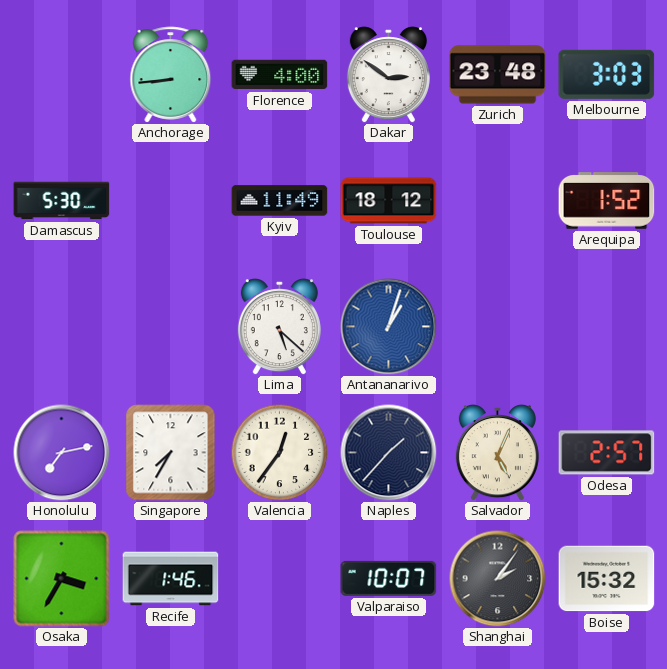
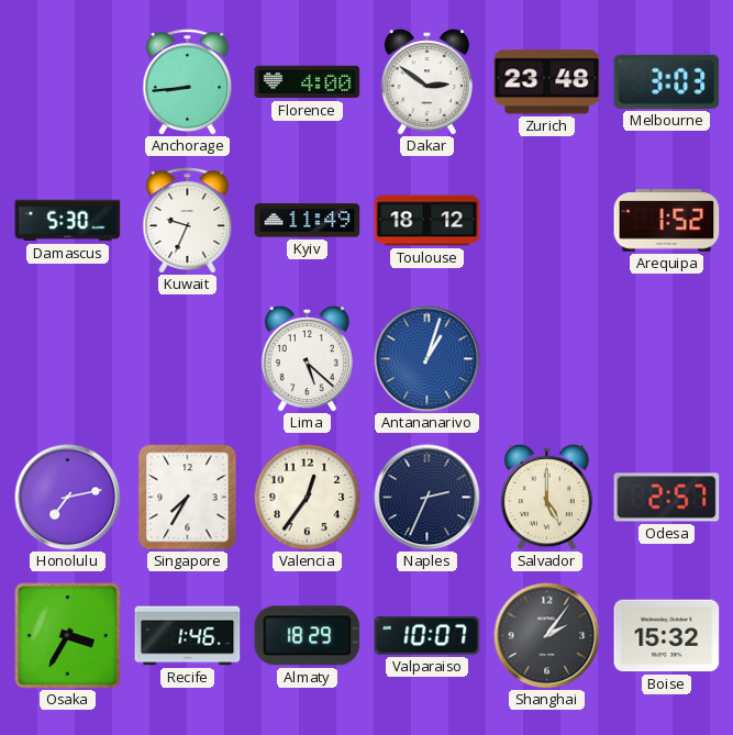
Kuwait: none -> 9:34
Naples: 1:37 -> 2:34
Salvador: 5:04 -> 5:00
Almaty: none -> 18:29
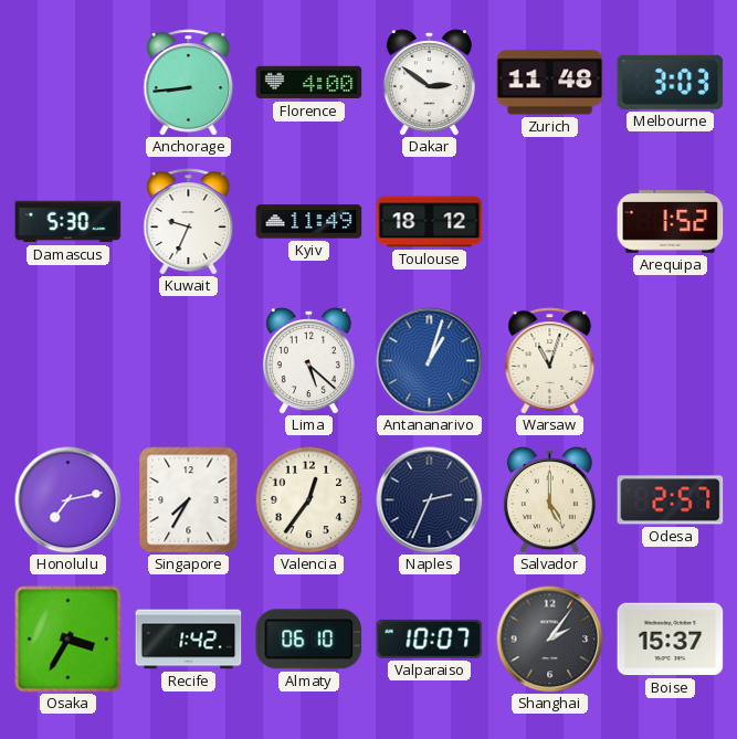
Zurich: 23:48 -> 11:48
Warsaw: none -> 11:03
Recife: 1:46 -> 1:42
Almaty: 18:29 -> 06:10
Boise: 15:32 -> 15:37
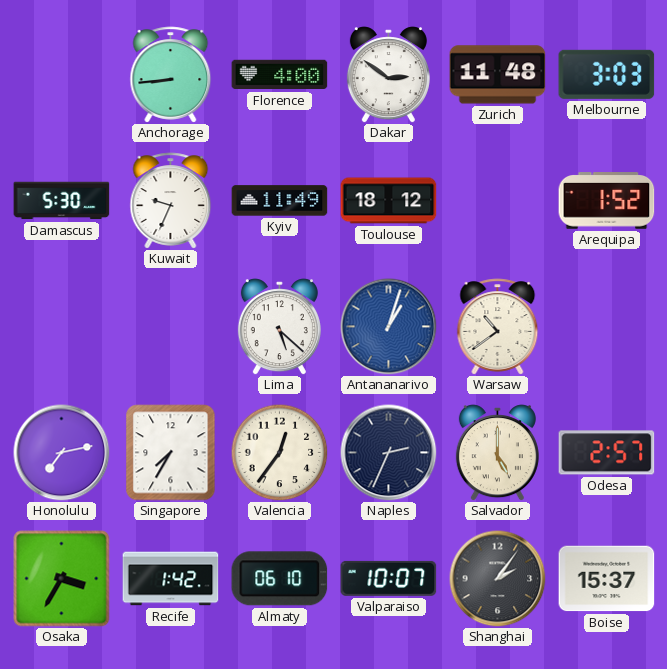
Warsaw: 11:03 -> 10:39
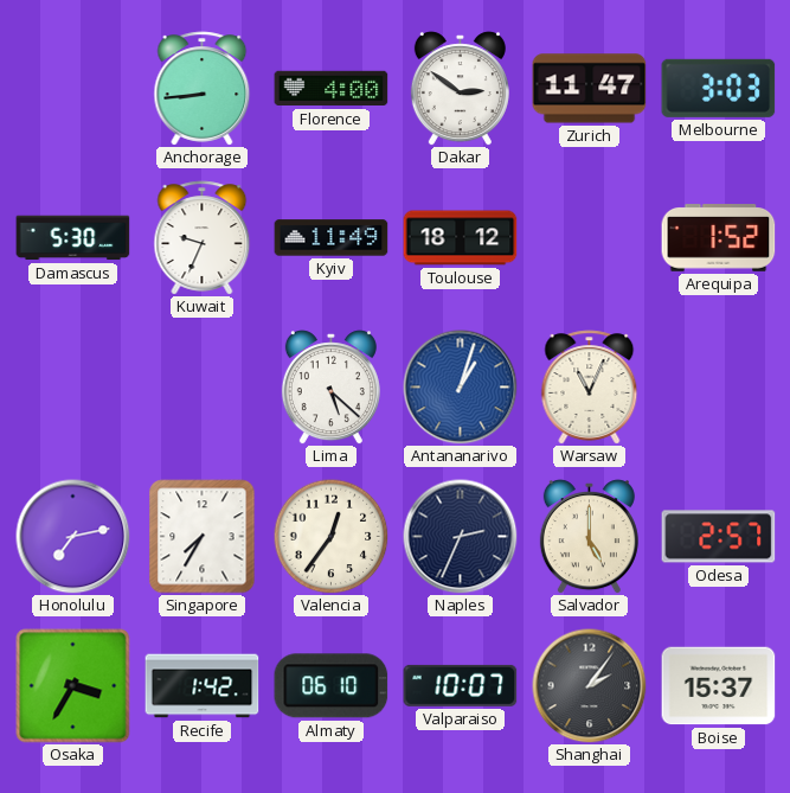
Zurich: 11:48 -> 11:47
Warsaw: 10:39 -> 11:04
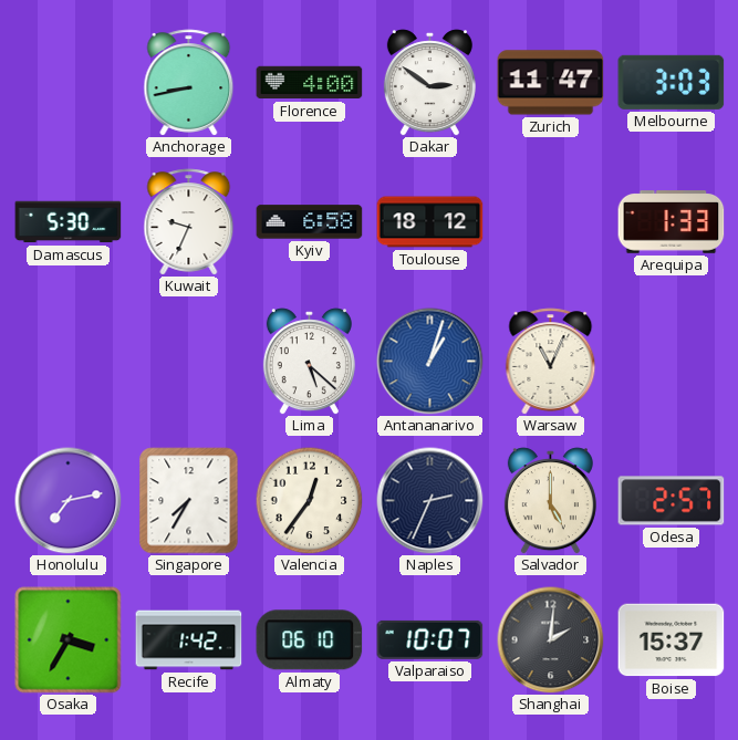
Anchorage: 8:44 -> 8:43
Kyiv: 11:49 -> 6:58
Arequipa: 1:52 -> 1:33
Shanghai: 2:06 -> 2:01
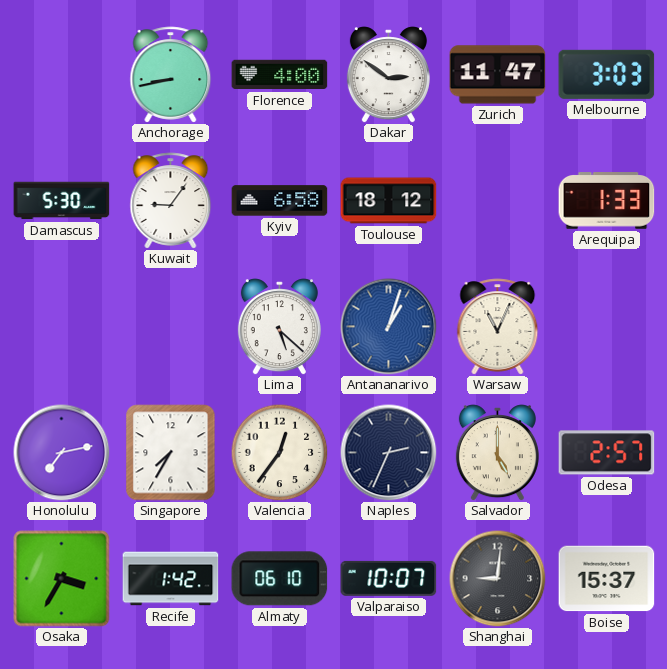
Kuwait: 9:34 -> 9:06
Shanghai: 2:01 -> 9:01
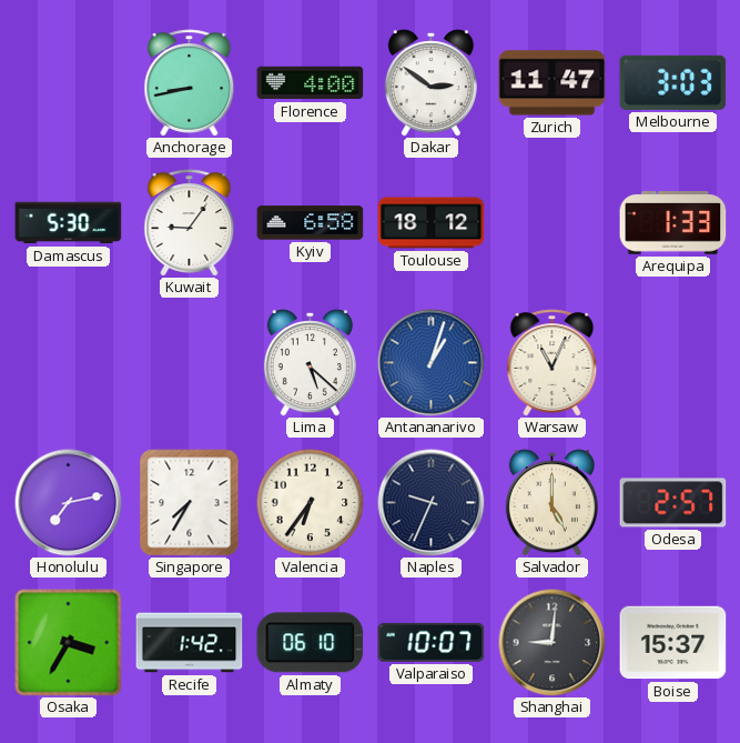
Valencia: 12:36 -> 6:36
Naples: 2:34 -> 9:34
